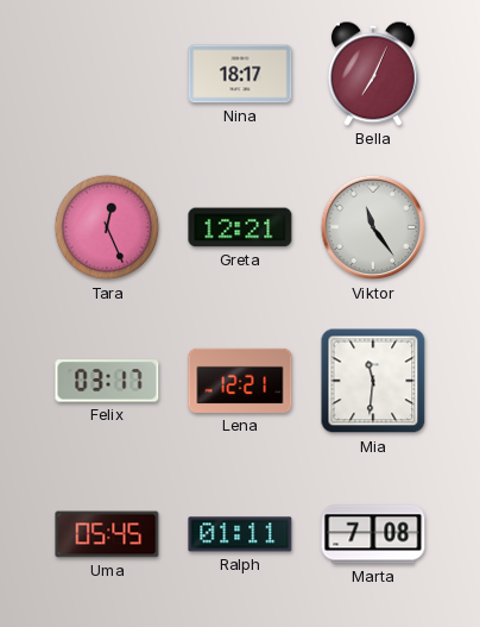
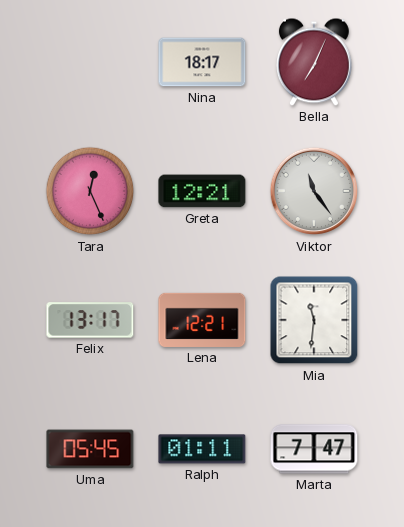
Felix: 03:17 -> 13:17
Marta: 7:08 -> 7:47
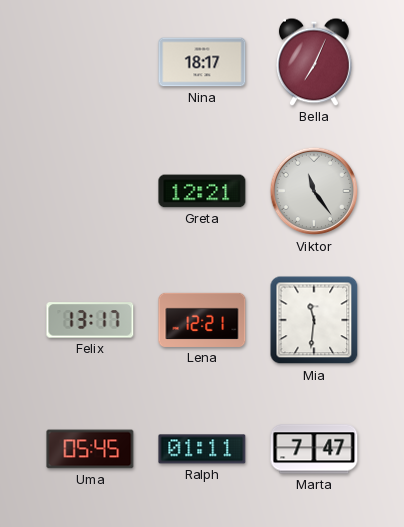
Tara: 12:26 -> none
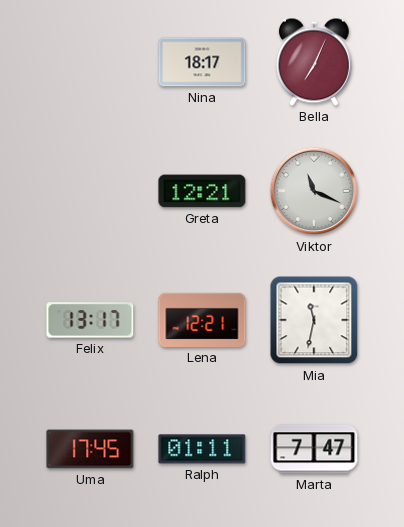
Viktor: 11:24 -> 11:19
Mia: 11:31 -> 11:32
Uma: 05:45 -> 17:45
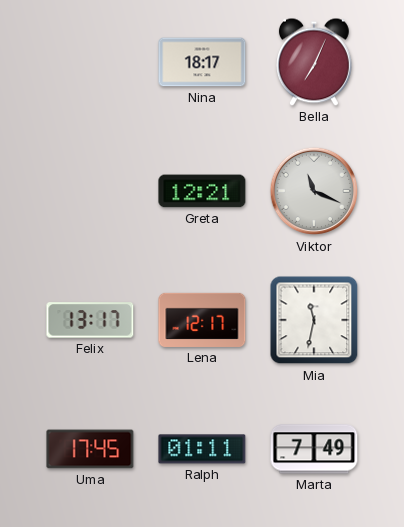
Lena: 12:21 -> 12:17
Marta: 7:47 -> 7:49
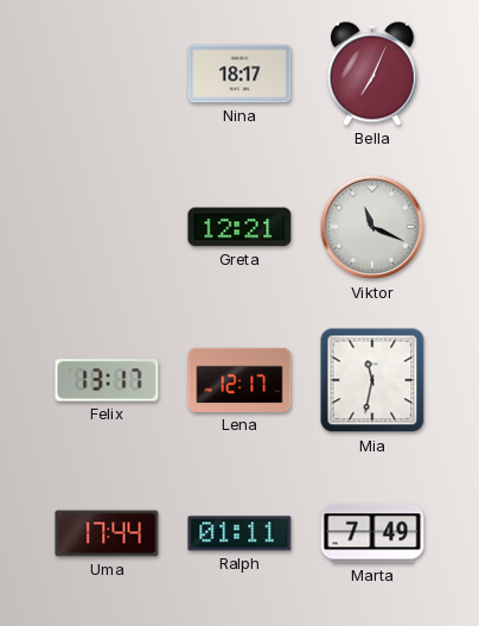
Uma: 17:45 -> 17:44
